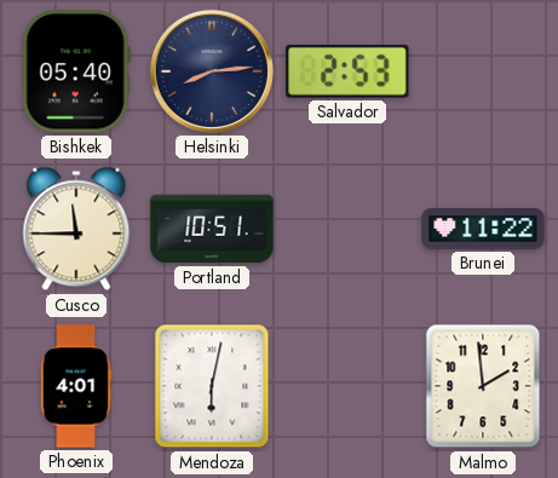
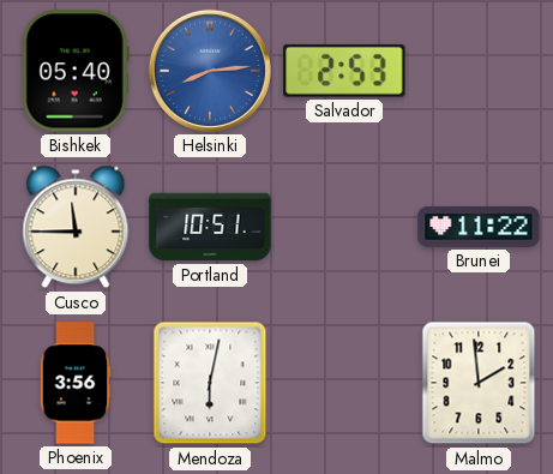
Helsinki dial: navy -> blue
Phoenix: 4:01 -> 3:56
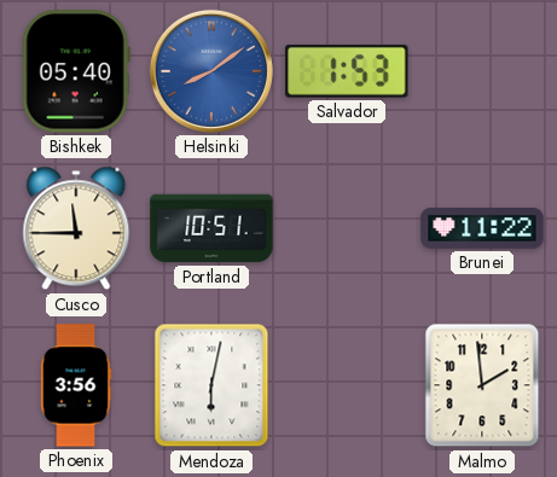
Helsinki: 8:14 -> 8:09
Salvador: 2:53 -> 1:53
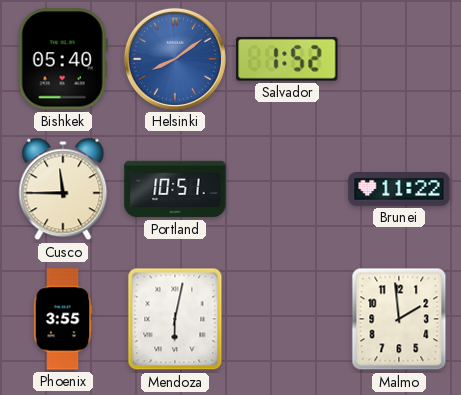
Salvador: 1:53 -> 1:52
Phoenix: 3:56 -> 3:55
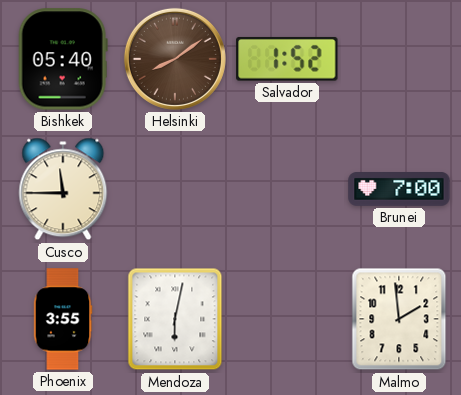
Helsinki dial: blue -> brown
Portland: 10:51 -> none
Brunei: 11:22 -> 7:00
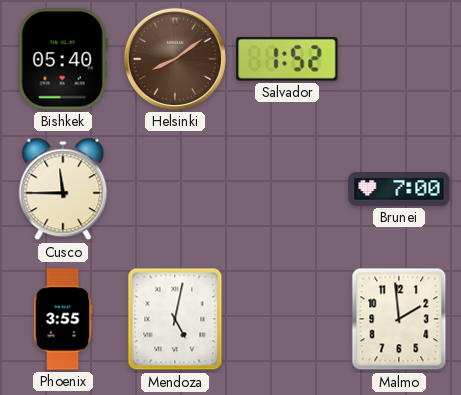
Mendoza: 6:02 -> 5:02
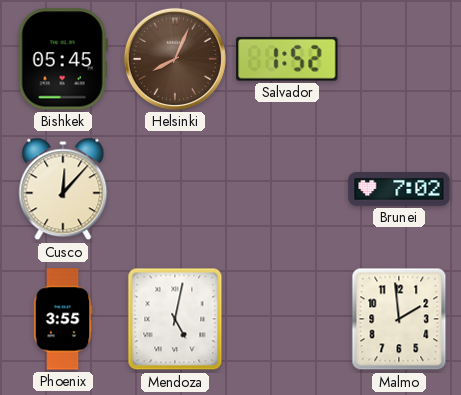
Bishkek: 05:40 -> 05:45
Helsinki: 8:09 -> 8:04
Cusco: 11:45 -> 12:07
Brunei: 7:00 -> 7:02
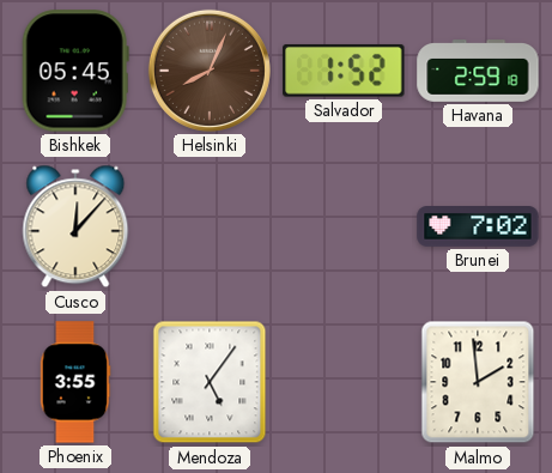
Havana: none -> 2:59
Mendoza: 5:02 -> 5:06
